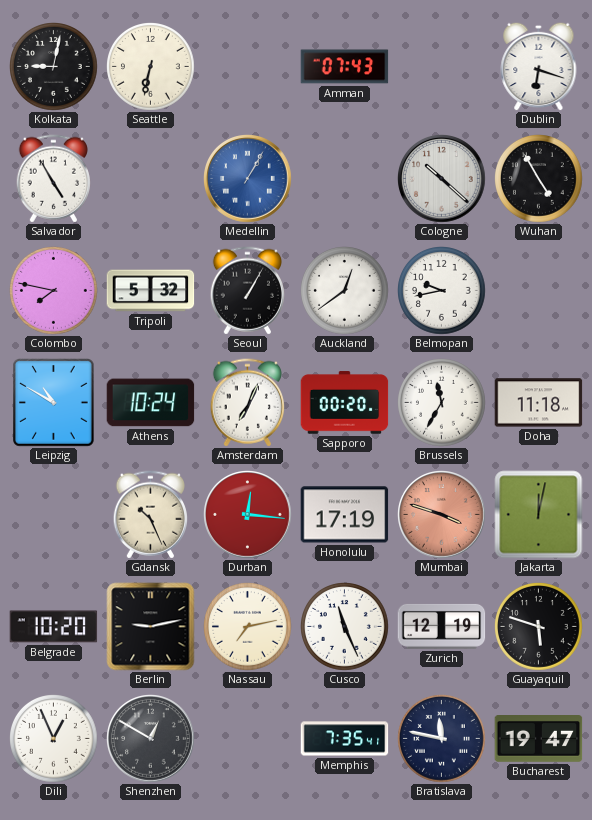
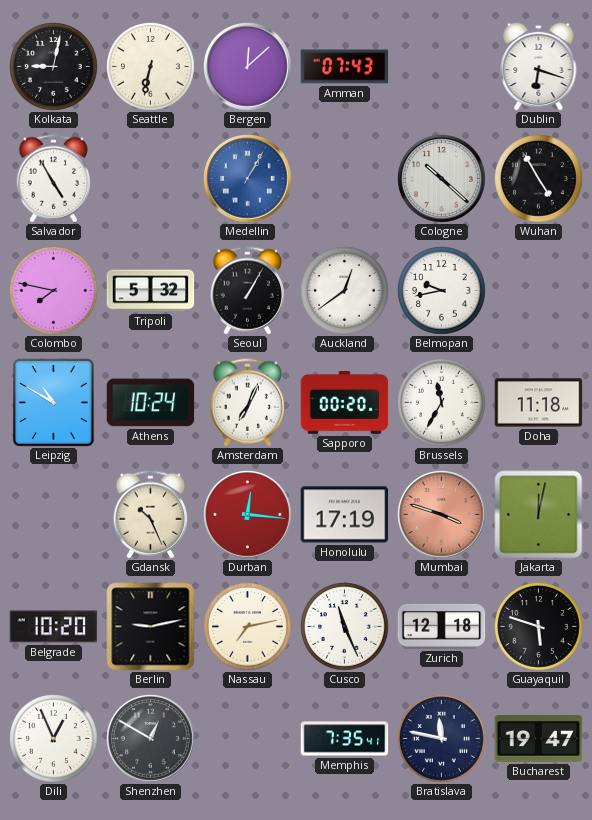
Bergen: none -> 12:08
Zurich: 12:19 -> 12:18
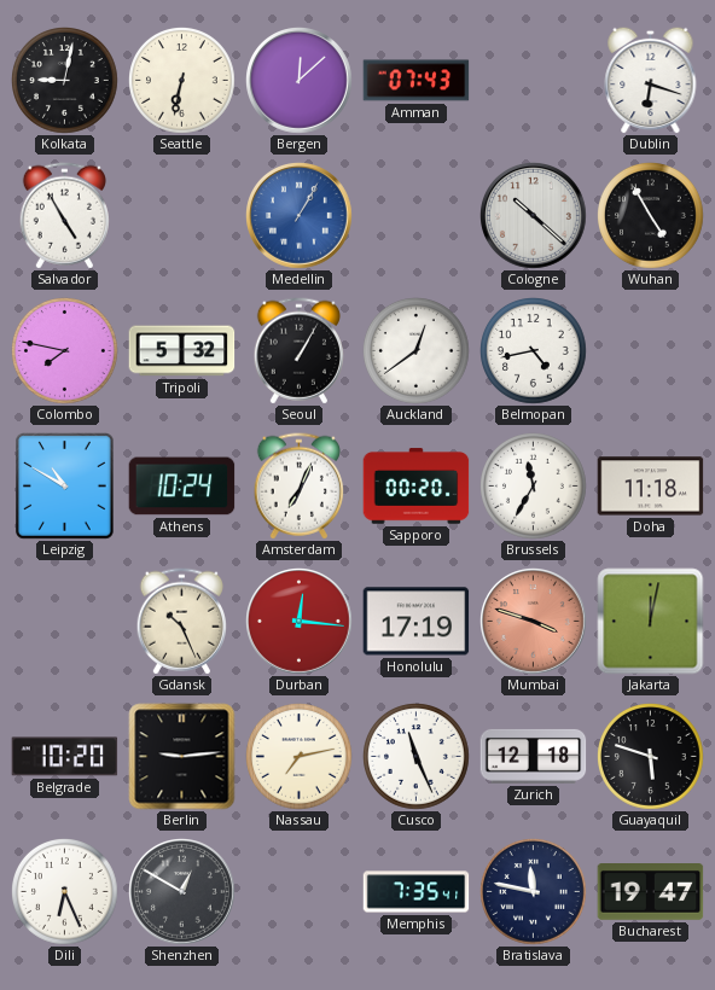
Belmopan: 9:43 -> 4:43
Berlin: 9:13 -> 9:14
Dili: 12:56 -> 6:26
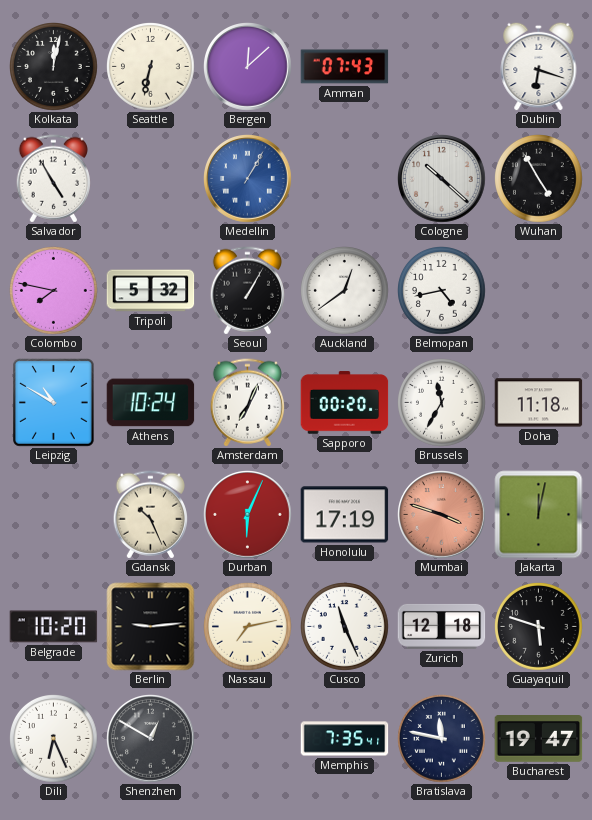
Kolkata: 9:02 -> 12:02
Durban: 12:16 -> 6:04
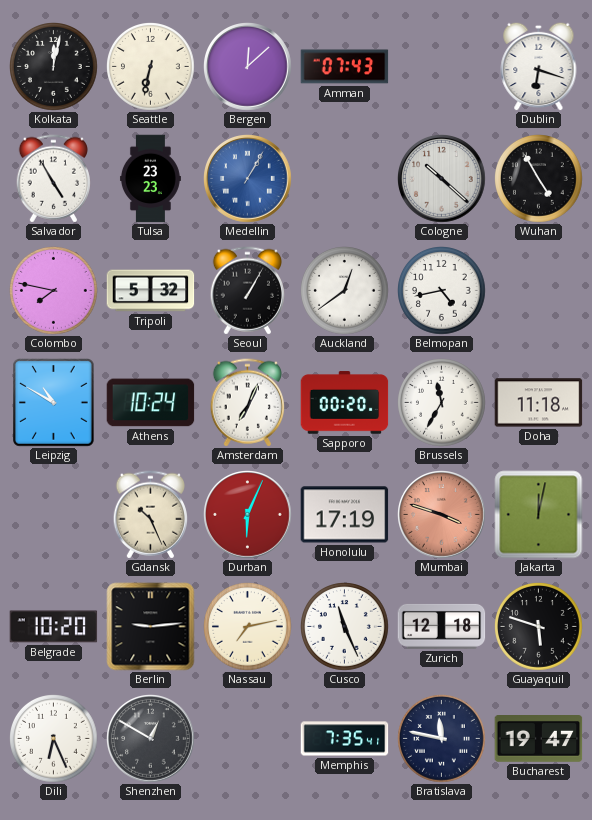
Tulsa: none -> 23:23
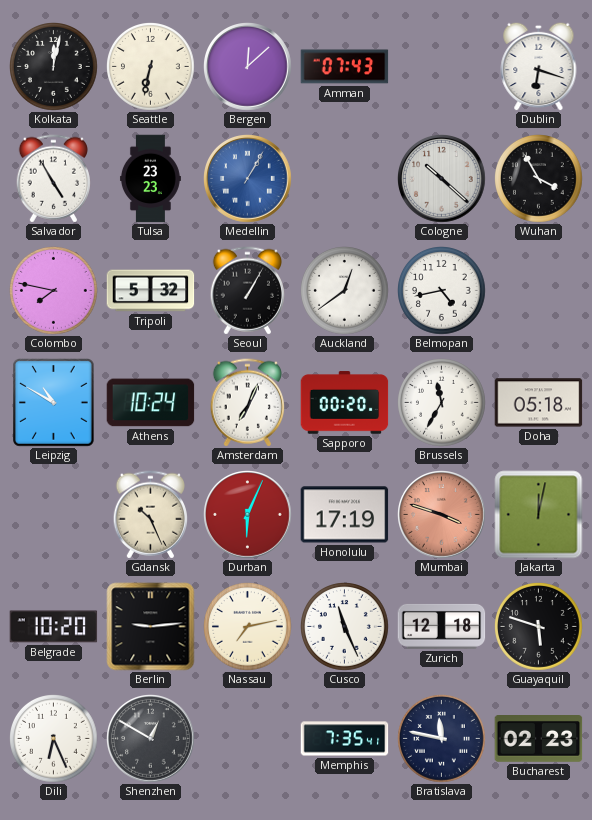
Wuhan: 4:55 -> 3:55
Doha: 11:18 -> 05:18
Bucharest: 19:47 -> 02:23
